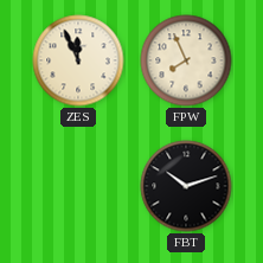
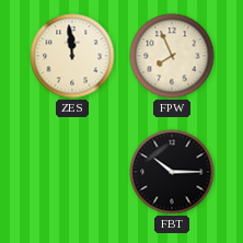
ZES: 11:56 -> 11:59
FBT: 10:12 -> 10:15
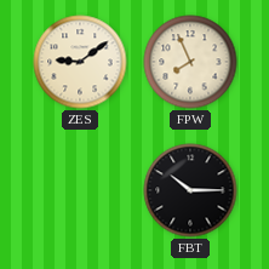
ZES: 11:59 -> 9:09
